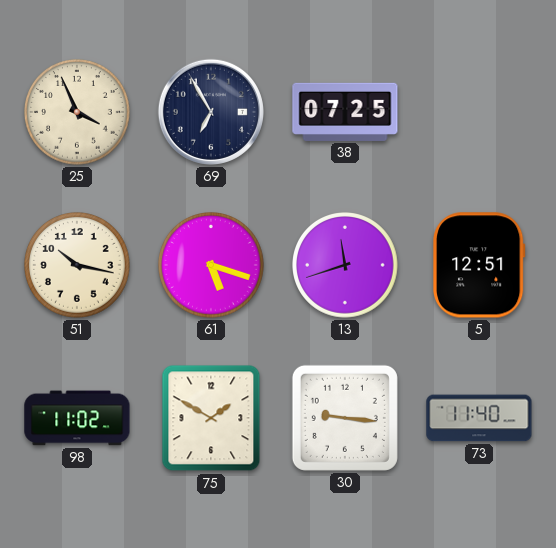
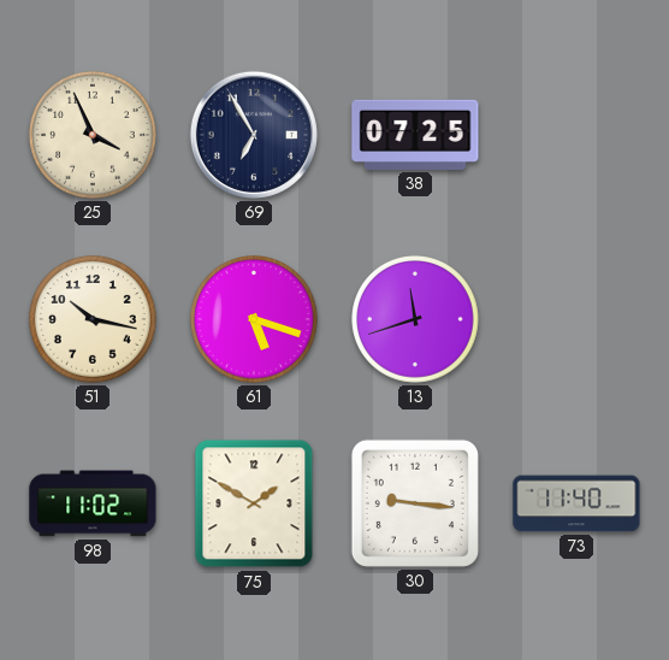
5: 12:51 -> none
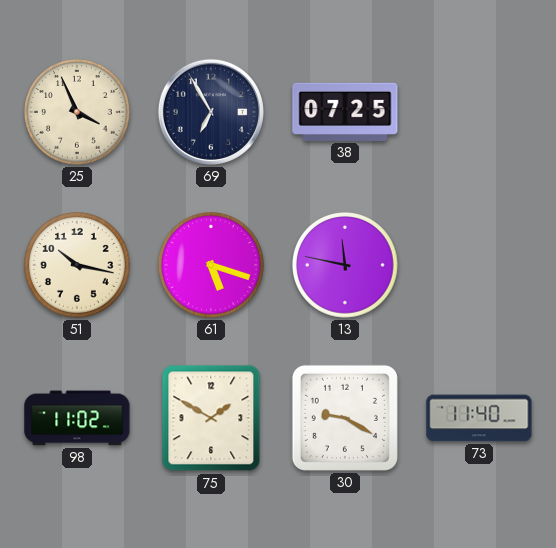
13: 11:42 -> 11:47
30: 9:16 -> 9:20
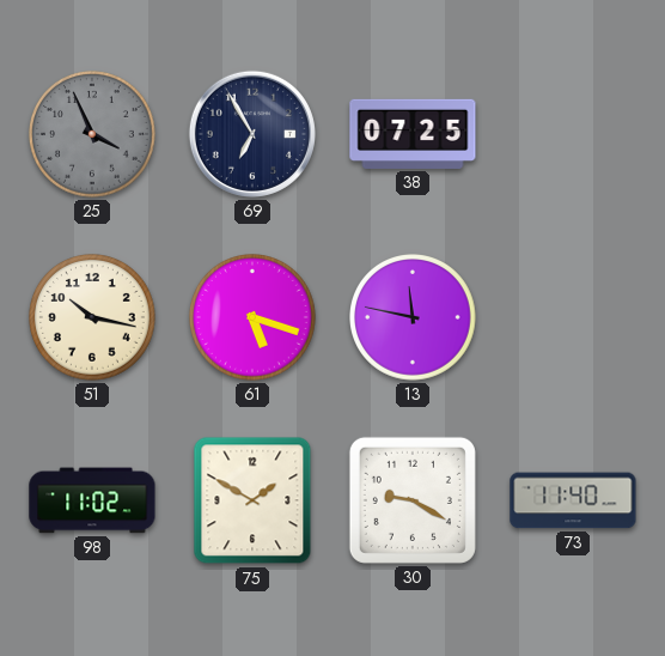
25 dial: cream -> grey
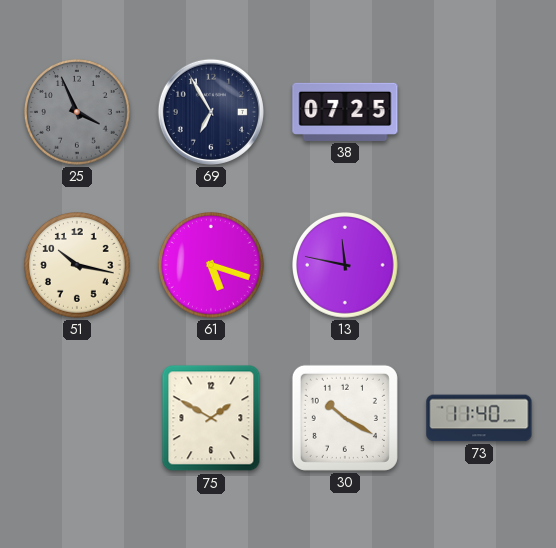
98: 11:02 -> none
30: 9:20 -> 10:20
